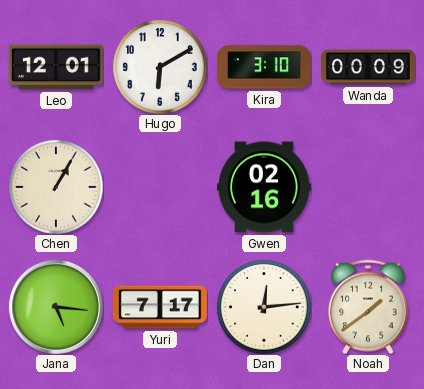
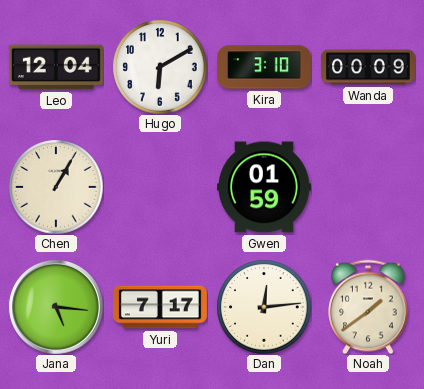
Leo: 12:01 -> 12:04
Gwen: 02:16 -> 01:59
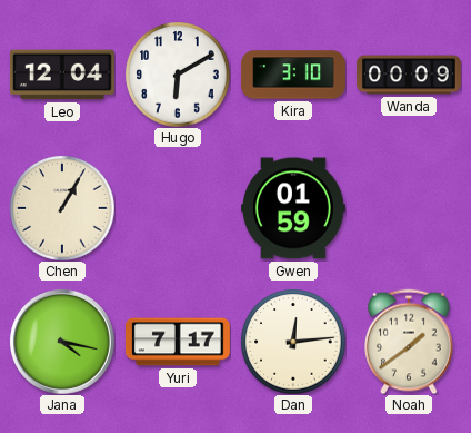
Jana: 5:16 -> 4:17
